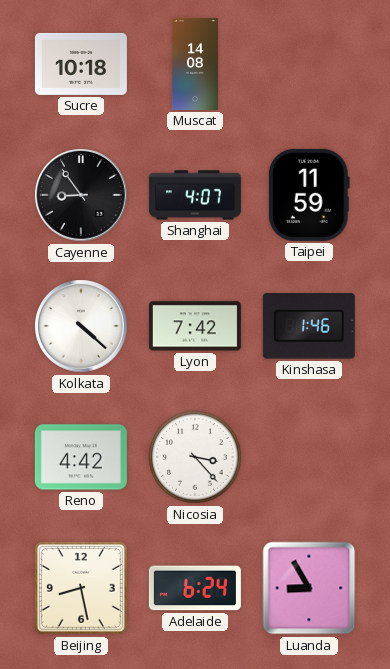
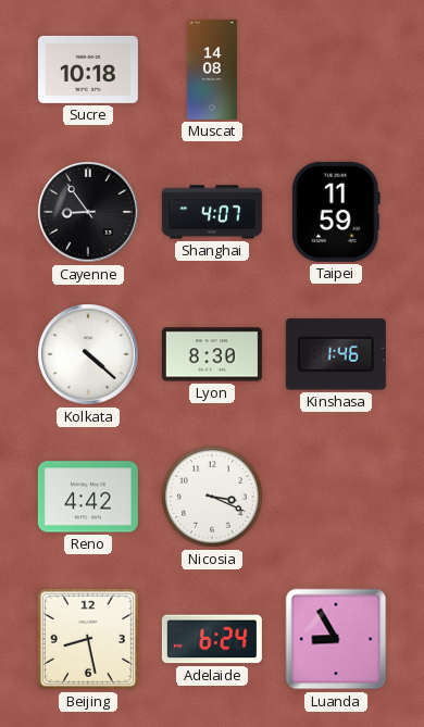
Lyon: 7:42 -> 8:30
Nicosia: 3:23 -> 3:19
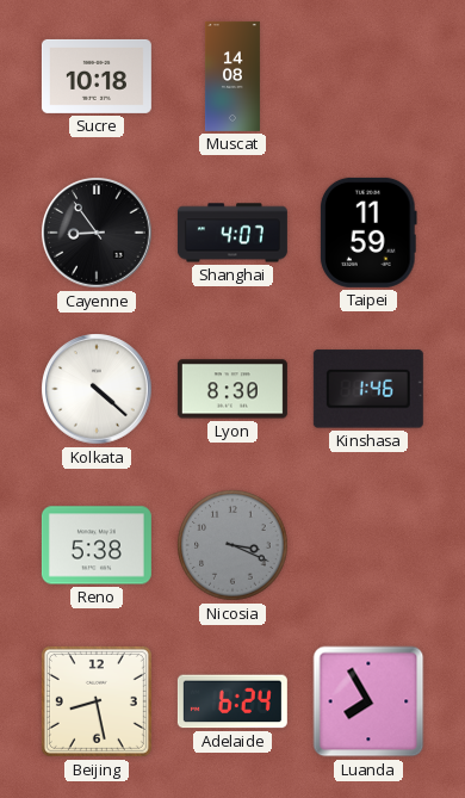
Reno: 4:42 -> 5:38
Nicosia dial: white -> grey
Luanda: 8:55 -> 7:55
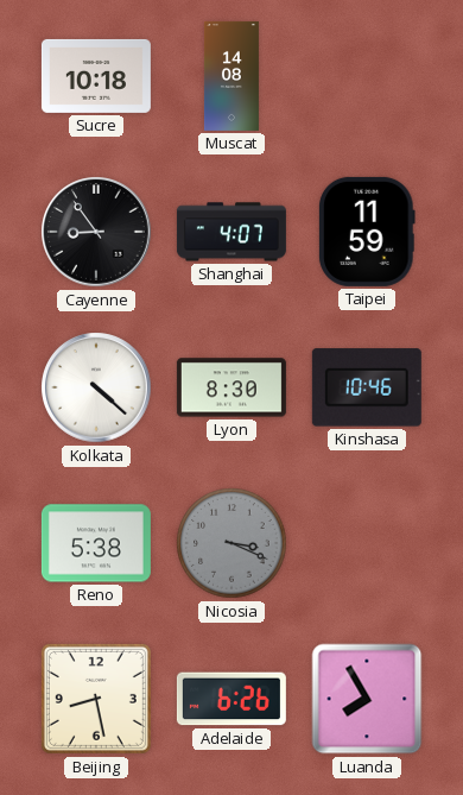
Kinshasa: 1:46 -> 10:46
Adelaide: 6:24 -> 6:26
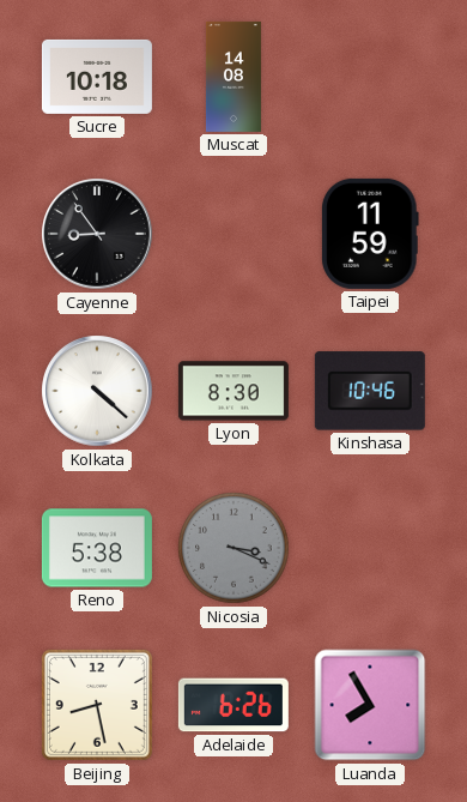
Shanghai: 4:07 -> none
